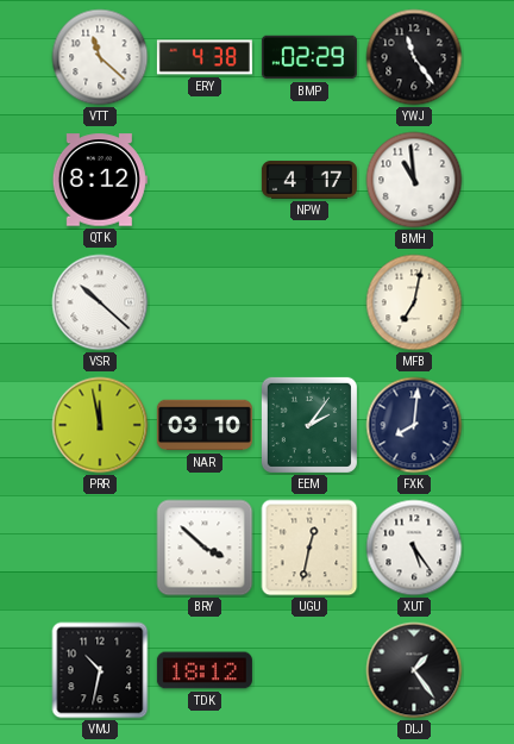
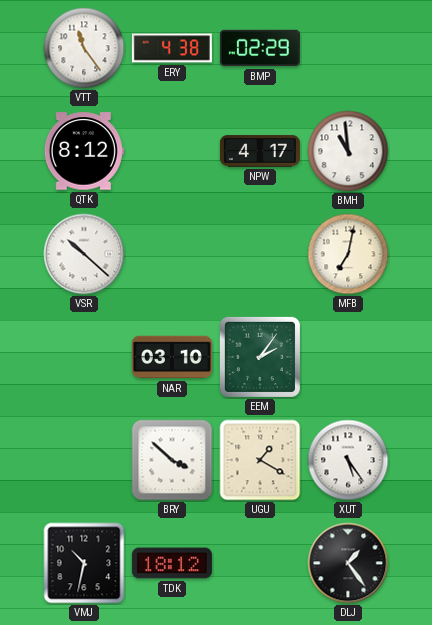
VTT: 11:22 -> 11:24
YWJ: 11:24 -> none
PRR: 11:58 -> none
FXK: 8:01 -> none
UGU: 12:32 -> 1:20
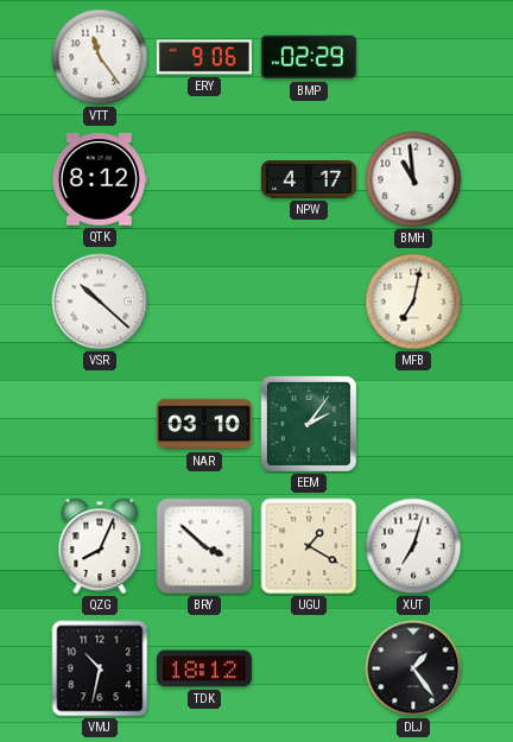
ERY: 4:38 -> 9:06
QZG: none -> 8:04
XUT: 5:24 -> 7:03
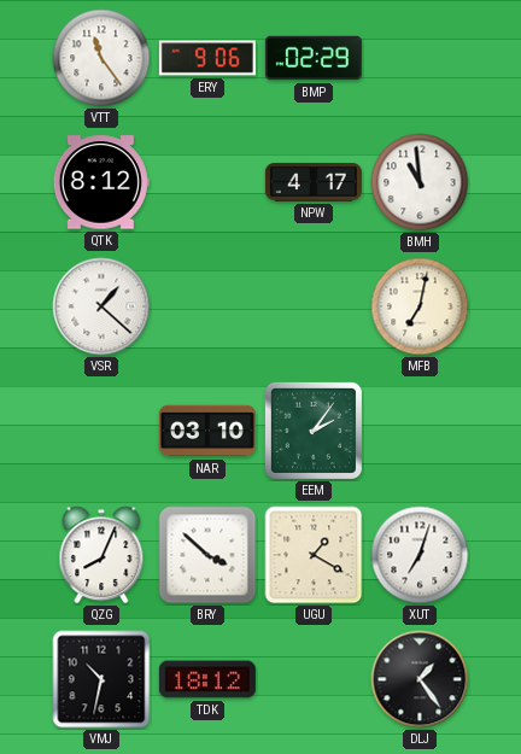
VSR: 10:22 -> 1:22
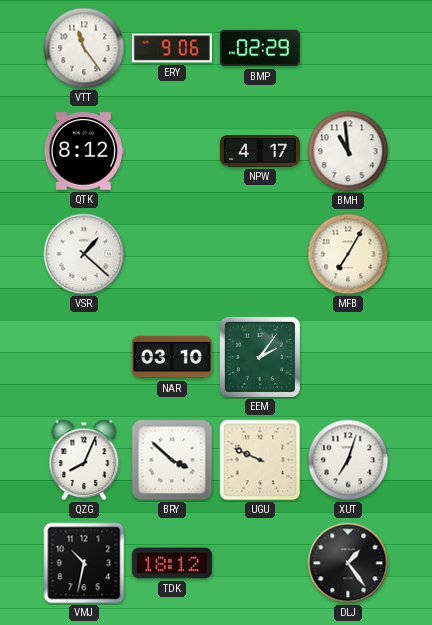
MFB: 7:02 -> 7:05
UGU: 1:20 -> 9:49
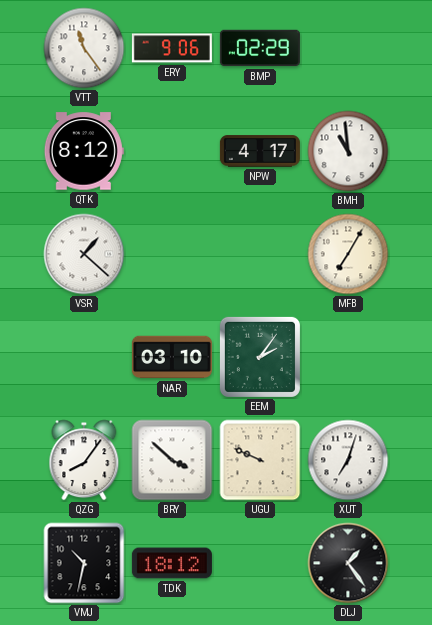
QZG: 8:04 -> 8:06
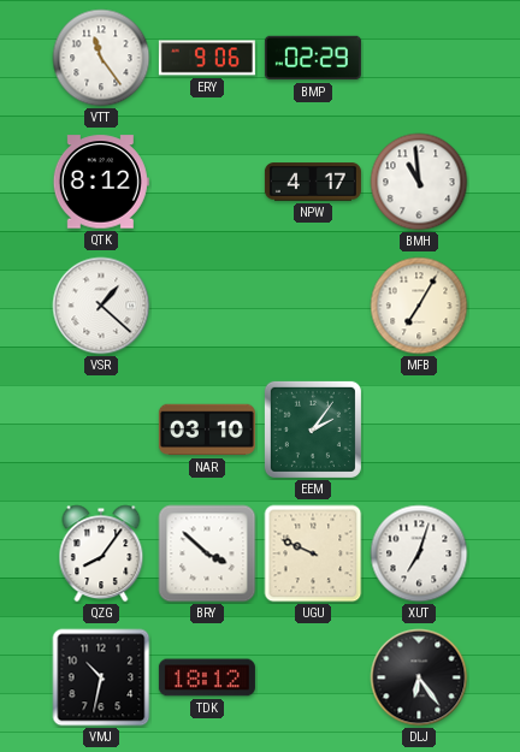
DLJ: 1:24 -> 6:24
